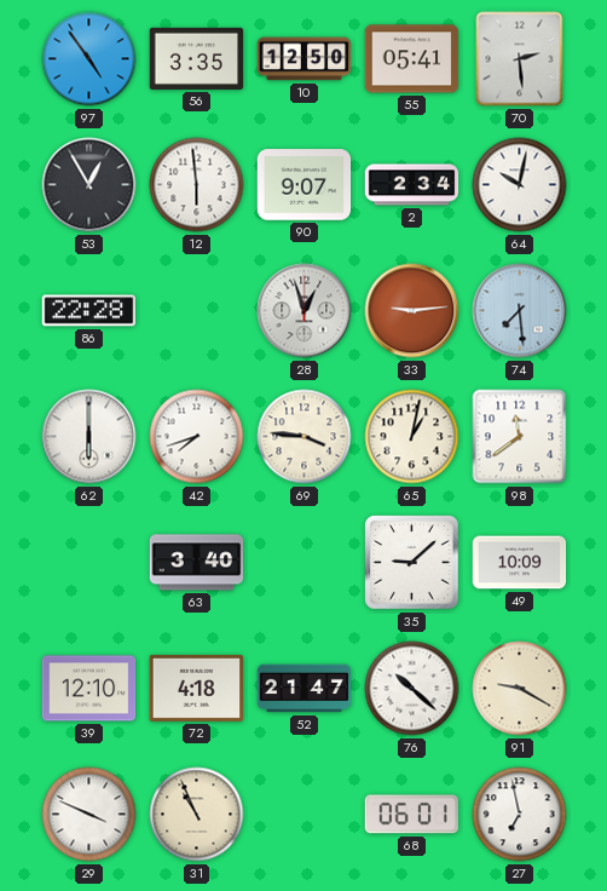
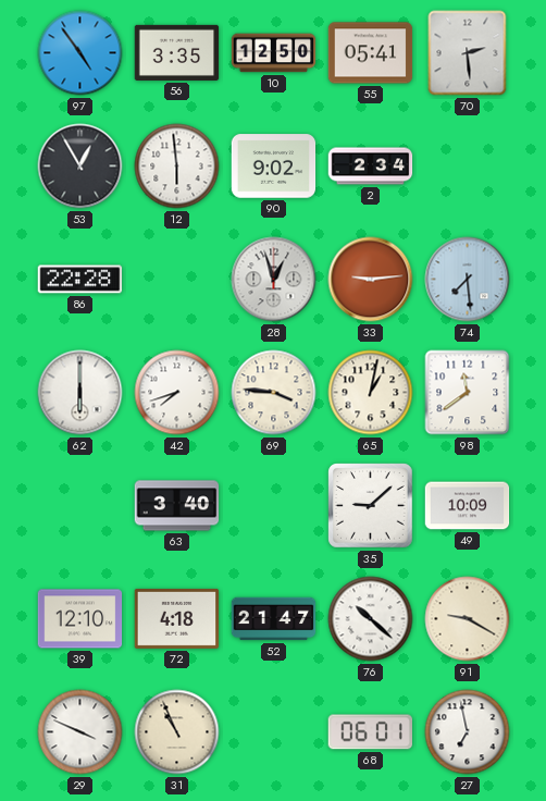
90: 9:07 -> 9:02
64: 10:02 -> none
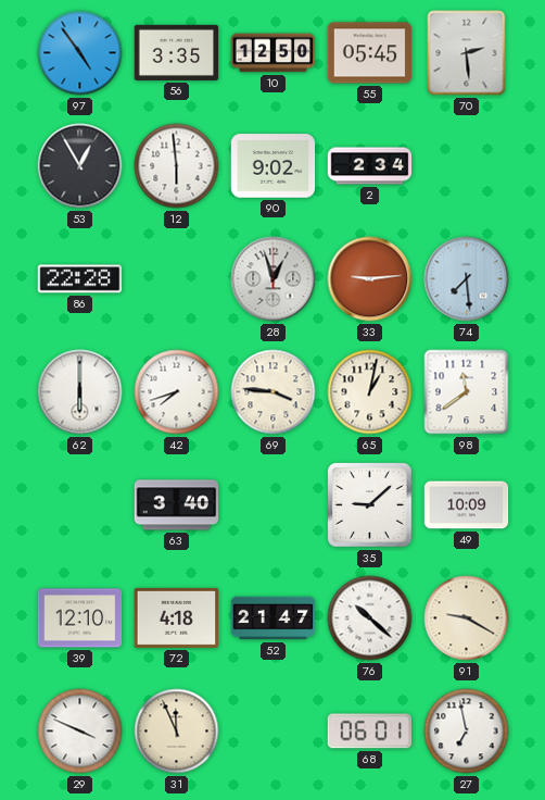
55: 05:41 -> 05:45
31: 10:56 -> 11:56
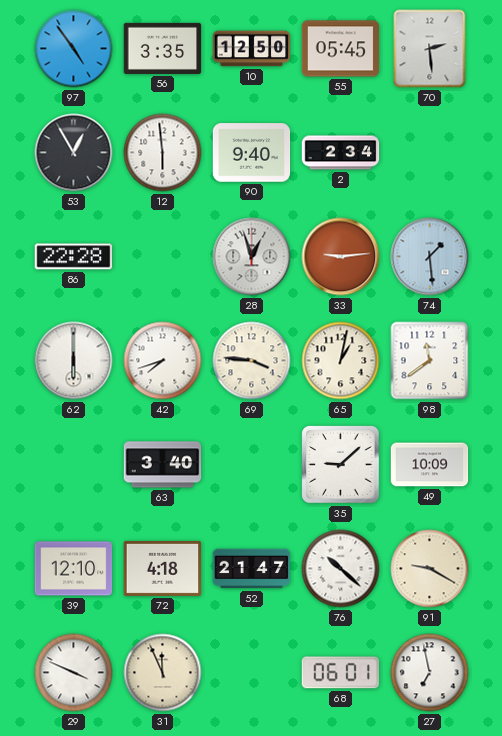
90: 9:02 -> 9:40
74: 7:29 -> 1:29
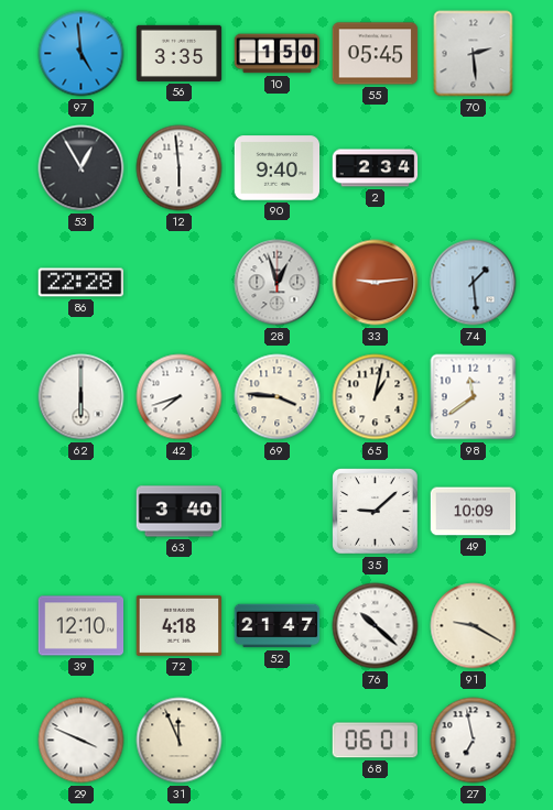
97: 4:54 -> 4:59
10: 12:50 -> 1:50
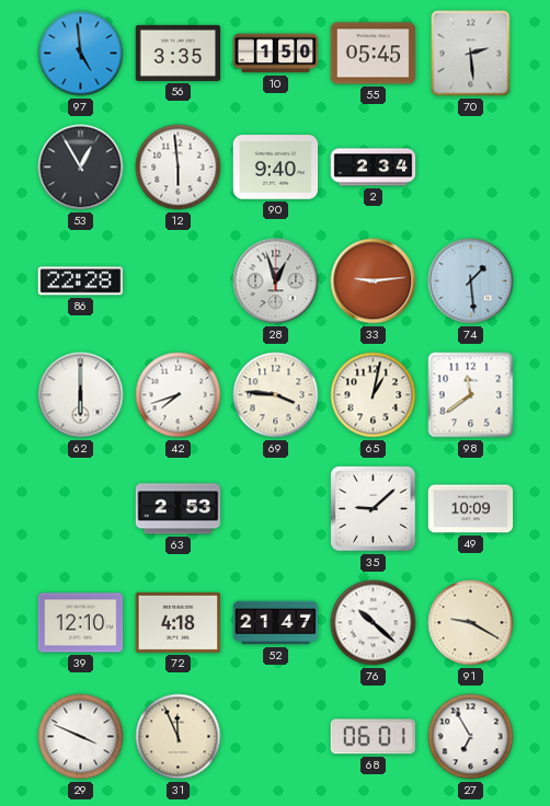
63: 3:40 -> 2:53
27: 6:58 -> 6:55
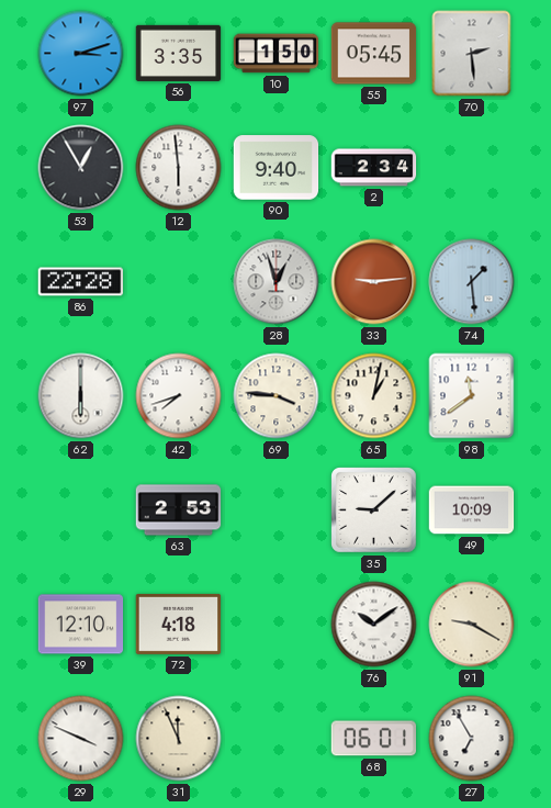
97: 4:59 -> 3:12
52: 21:47 -> none
76: 10:22 -> 10:09
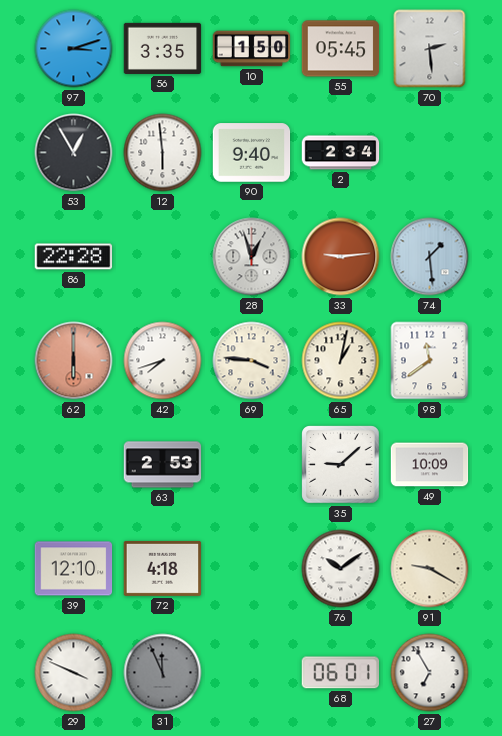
62 dial: white -> salmon
31 dial: cream -> grey
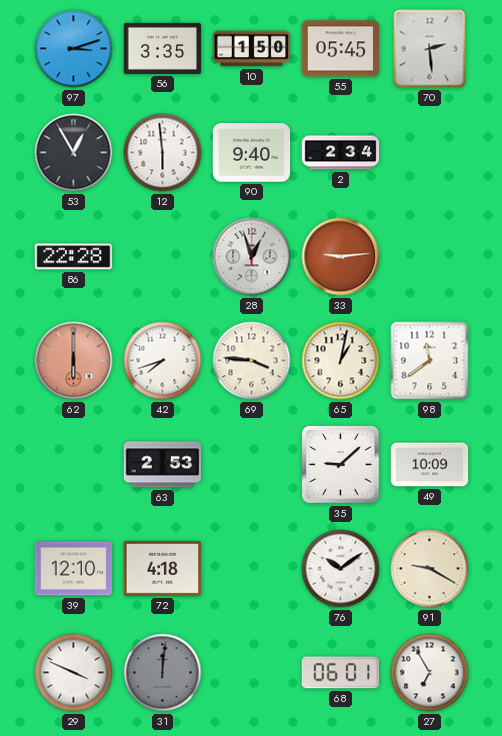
74: 1:29 -> none
31: 11:56 -> 12:01
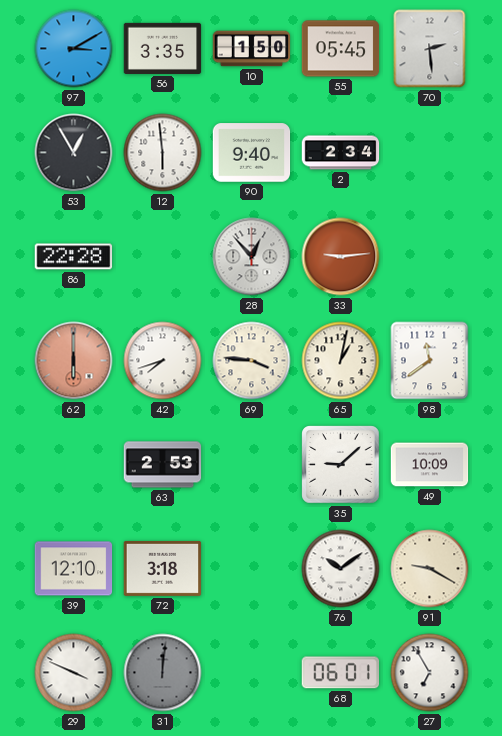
97: 3:12 -> 3:10
28: 12:57 -> 12:53
72: 4:18 -> 3:18
